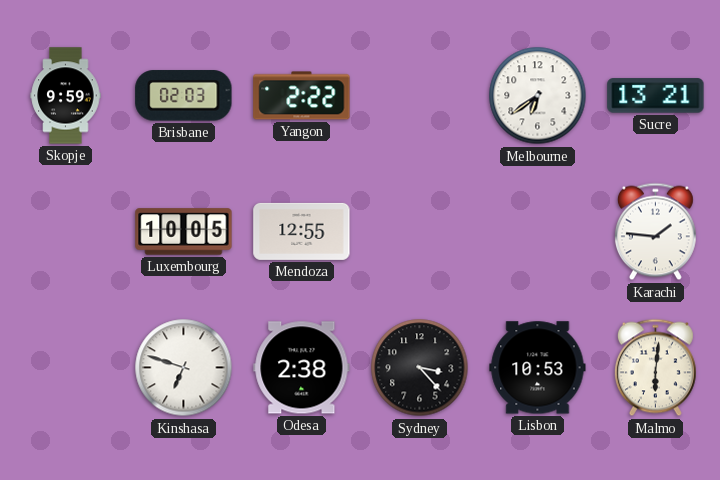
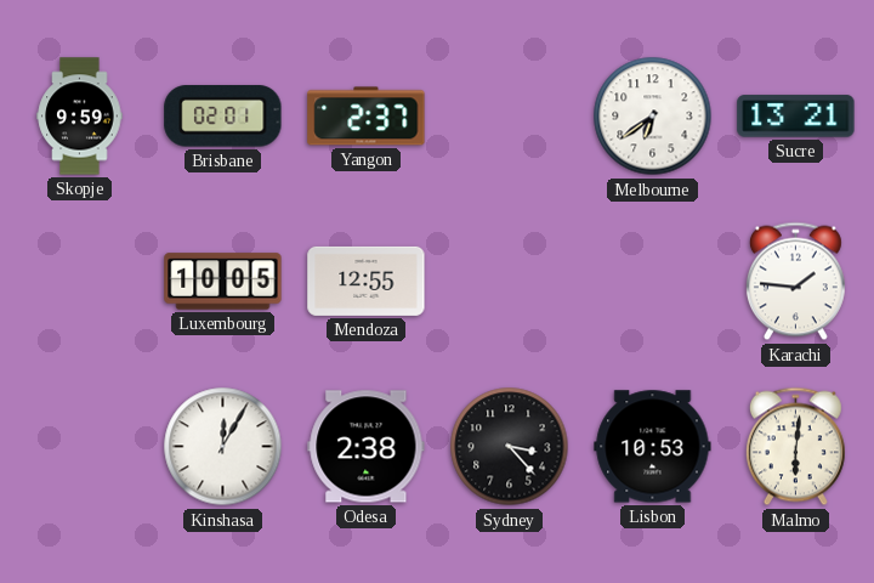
Brisbane: 02:03 -> 02:01
Yangon: 2:22 -> 2:37
Kinshasa: 6:48 -> 12:05
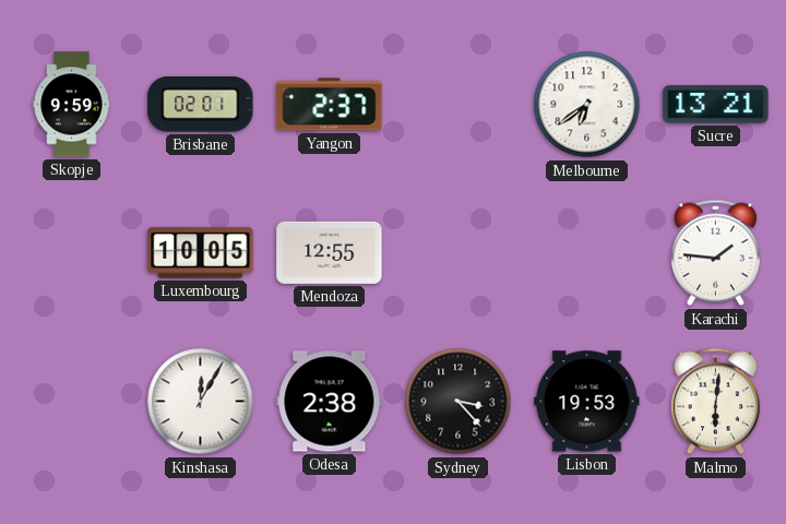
Lisbon: 10:53 -> 19:53
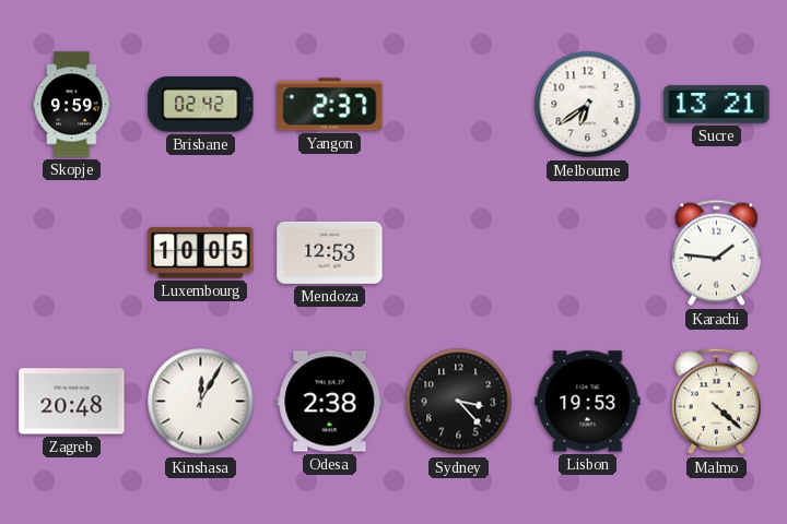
Brisbane: 02:01 -> 02:42
Mendoza: 12:55 -> 12:53
Zagreb: none -> 20:48
Malmo: 6:01 -> 4:22
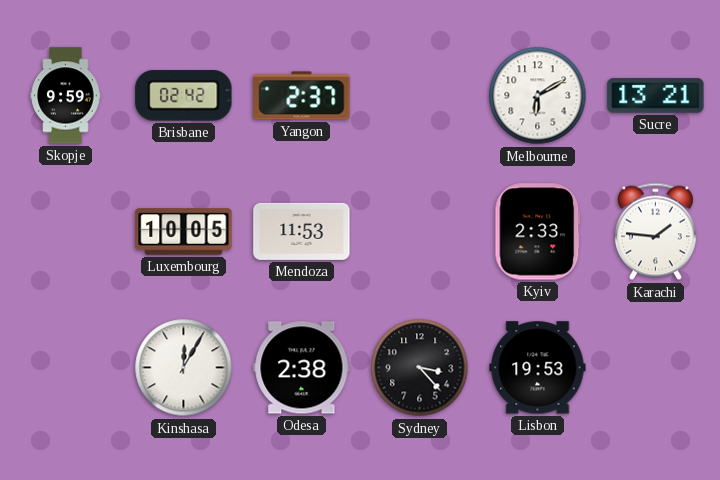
Melbourne: 6:39 -> 6:10
Mendoza: 12:53 -> 11:53
Kyiv: none -> 2:33
Zagreb: 20:48 -> none
Malmo: 4:22 -> none
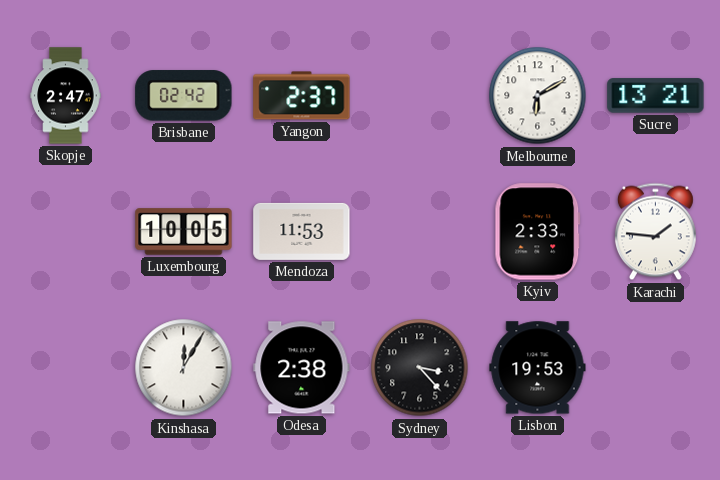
Skopje: 9:59 -> 2:47
